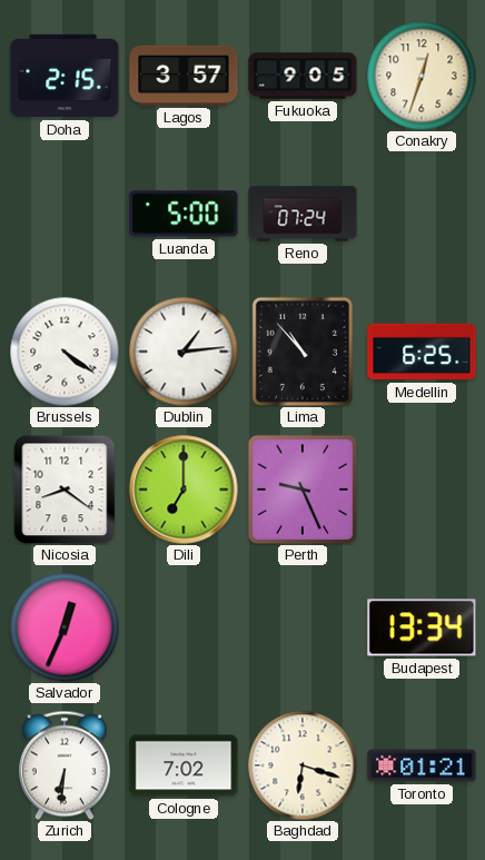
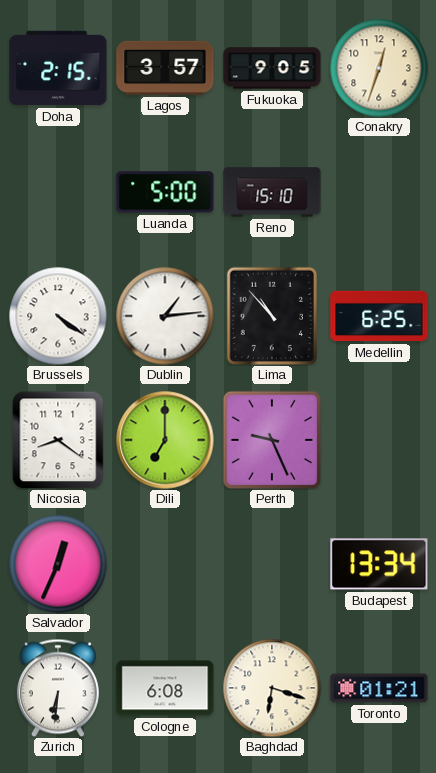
Reno: 07:24 -> 15:10
Cologne: 7:02 -> 6:08
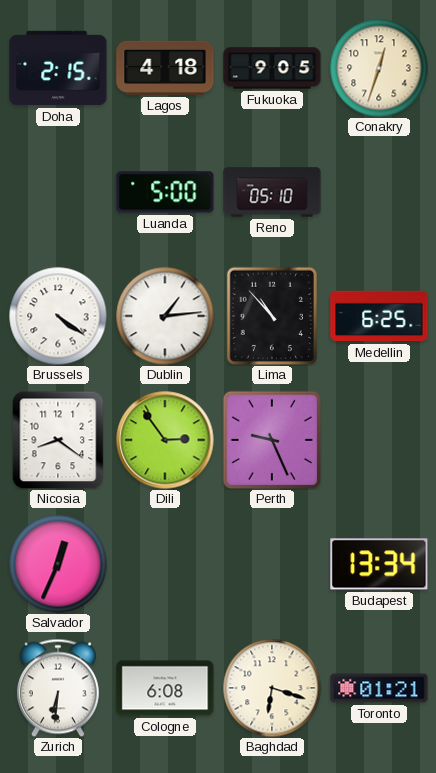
Lagos: 3:57 -> 4:18
Reno: 15:10 -> 05:10
Dili: 7:00 -> 2:54
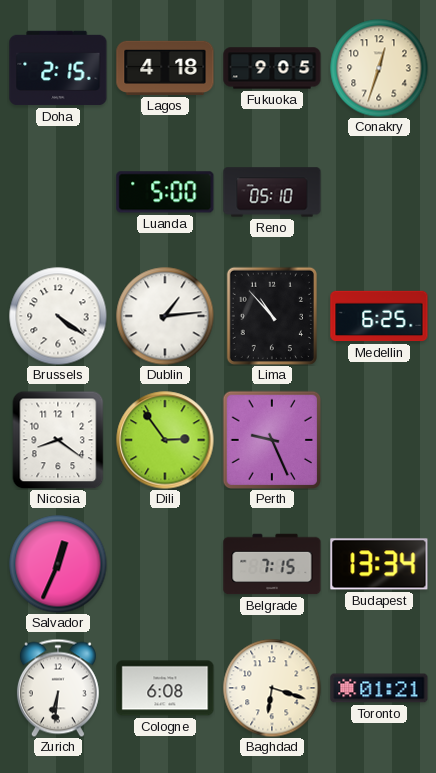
Belgrade: none -> 7:15
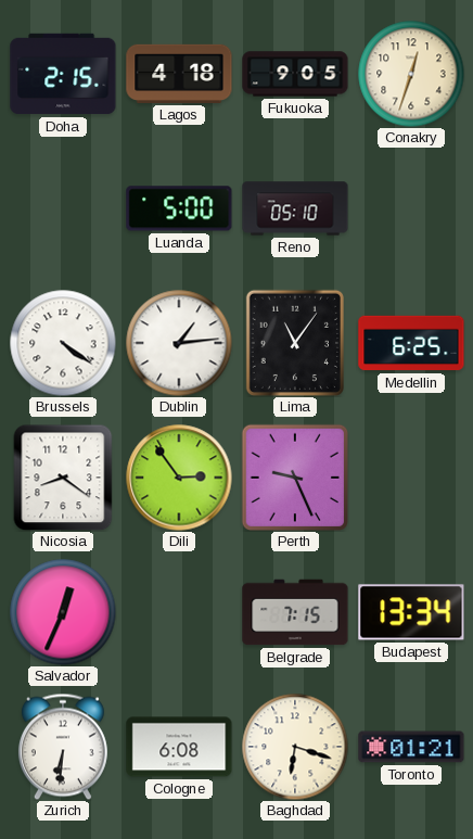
Lima: 10:53 -> 11:06
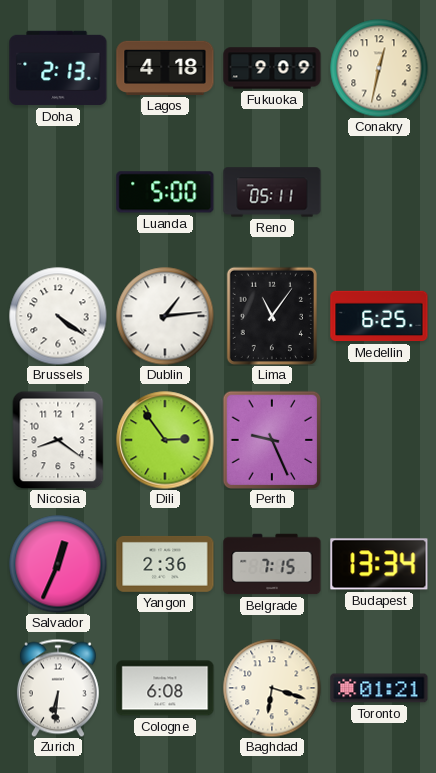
Doha: 2:15 -> 2:13
Fukuoka: 9:05 -> 9:09
Conakry: 12:33 -> 12:32
Reno: 05:10 -> 05:11
Yangon: none -> 2:36
